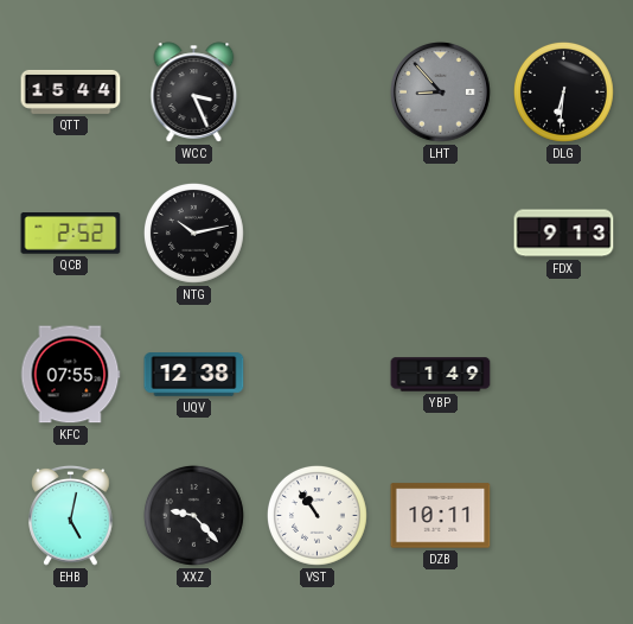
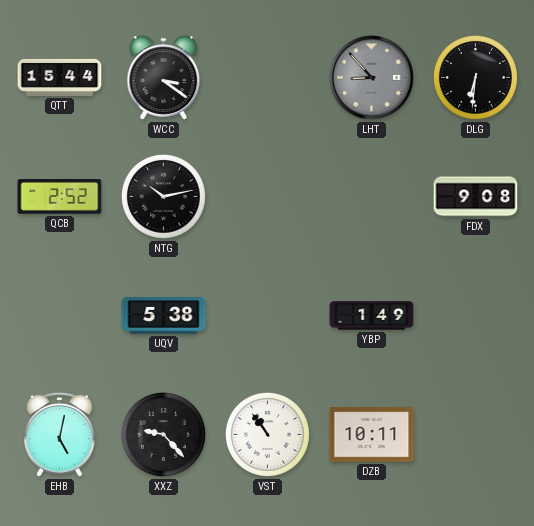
WCC: 3:26 -> 3:21
FDX: 9:13 -> 9:08
KFC: 07:55 -> none
UQV: 12:38 -> 5:38
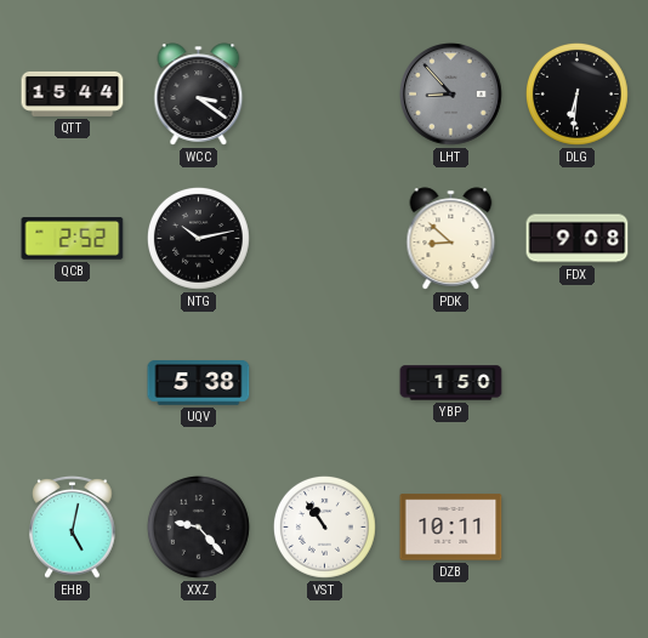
PDK: none -> 8:52
YBP: 1:49 -> 1:50
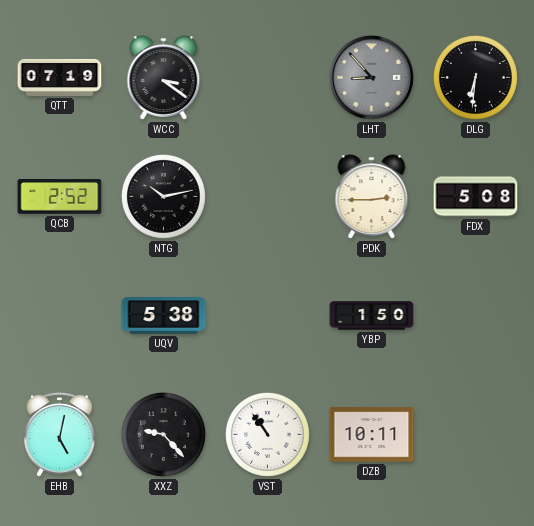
QTT: 15:44 -> 07:19
PDK: 8:52 -> 2:45
FDX: 9:08 -> 5:08
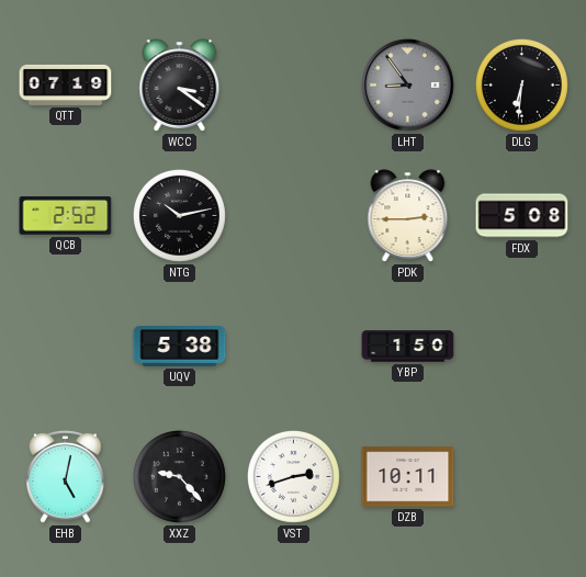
LHT: 8:53 -> 8:54
VST: 10:54 -> 2:42
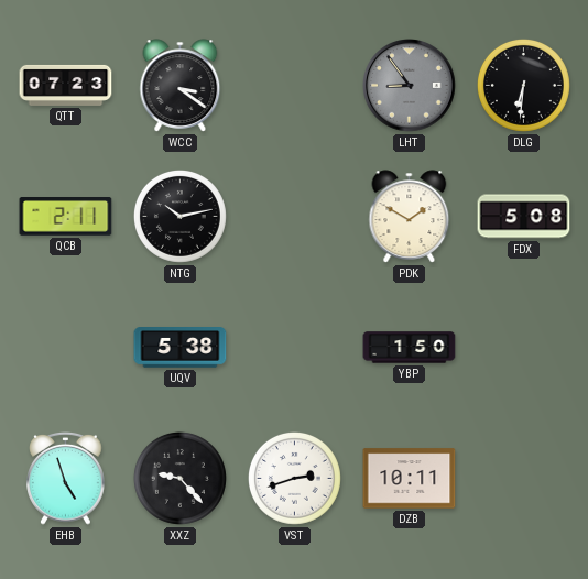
QTT: 07:19 -> 07:23
QCB: 2:52 -> 2:11
PDK: 2:45 -> 1:50
EHB: 5:02 -> 4:57
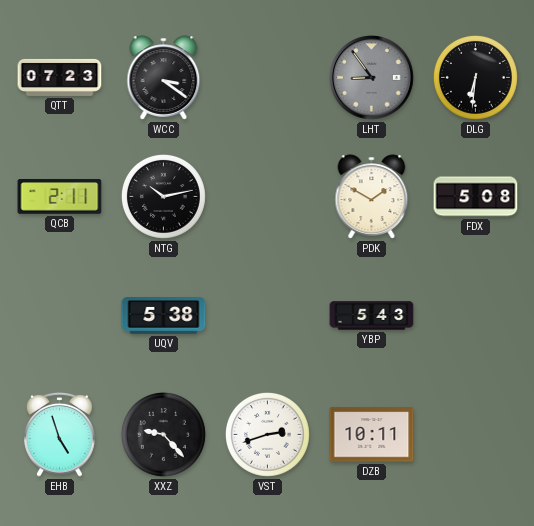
YBP: 1:50 -> 5:43
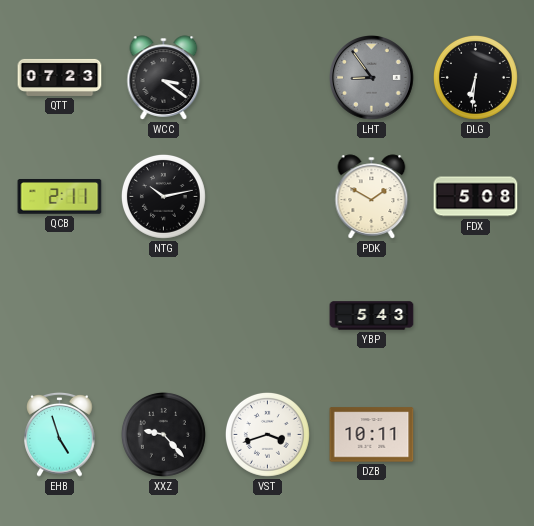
UQV: 5:38 -> none
VST: 2:42 -> 3:42
